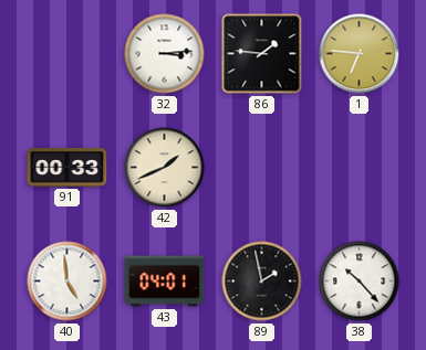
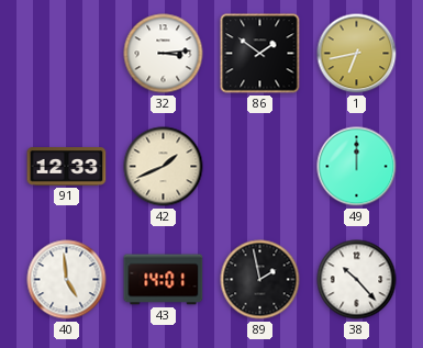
86: 1:46 -> 1:51
1: 6:46 -> 6:43
91: 00:33 -> 12:33
49: none -> 12:00
43: 04:01 -> 14:01
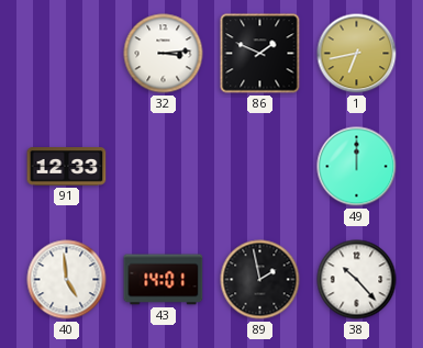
86: 1:51 -> 1:49
42: 1:41 -> none
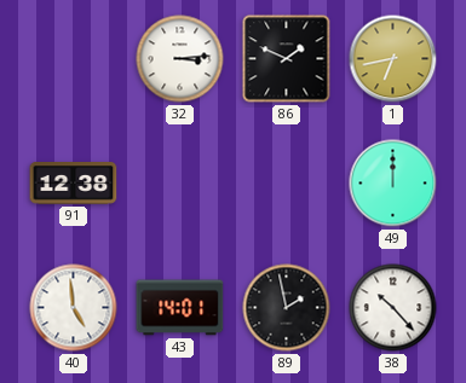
91: 12:33 -> 12:38
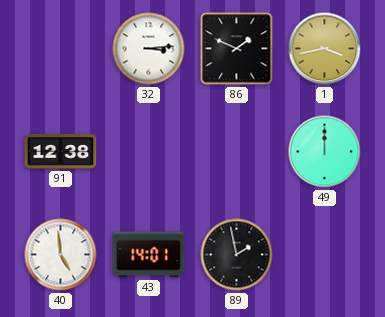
1: 6:43 -> 3:43
38: 10:23 -> none
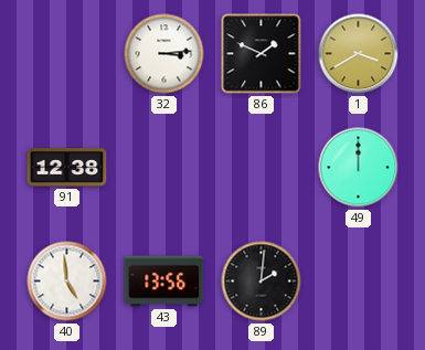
1: 3:43 -> 3:40
43: 14:01 -> 13:56
89: 1:58 -> 2:01
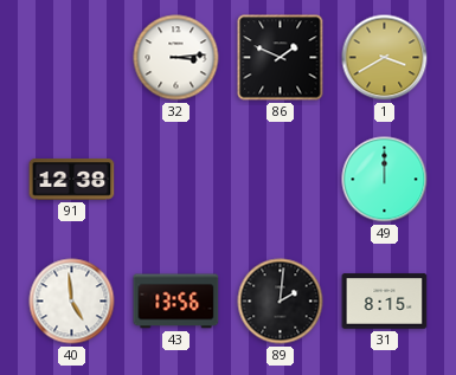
31: none -> 8:15
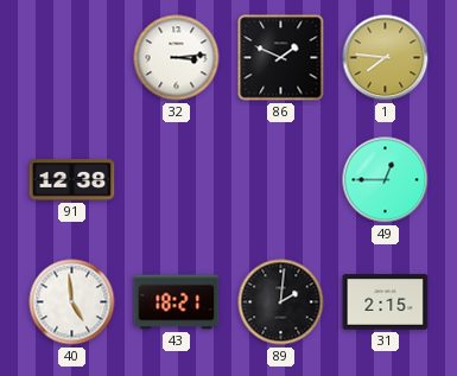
1: 3:40 -> 7:46
49: 12:00 -> 12:45
43: 13:56 -> 18:21
31: 8:15 -> 2:15
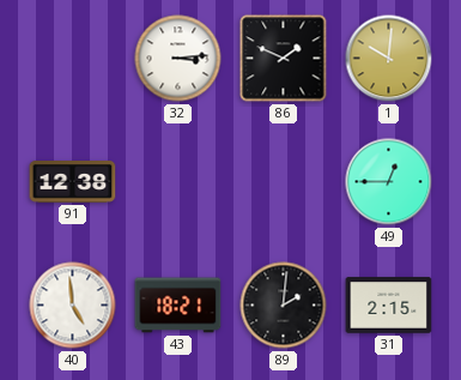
1: 7:46 -> 10:01
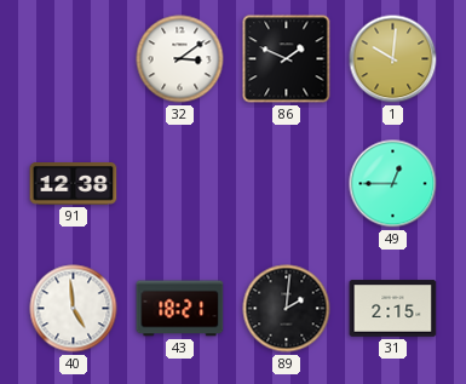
32: 3:14 -> 3:09
